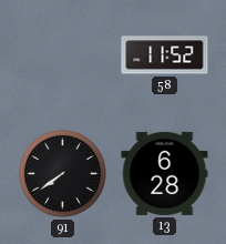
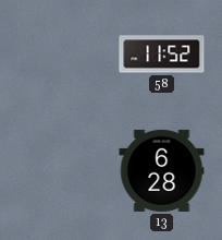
91: 7:39 -> none
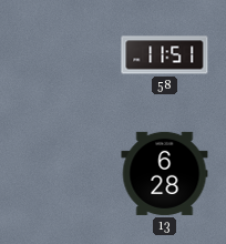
58: 11:52 -> 11:51
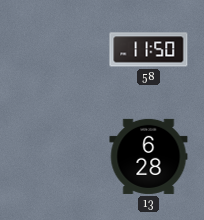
58: 11:51 -> 11:50
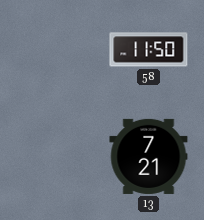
13: 6:28 -> 7:21
